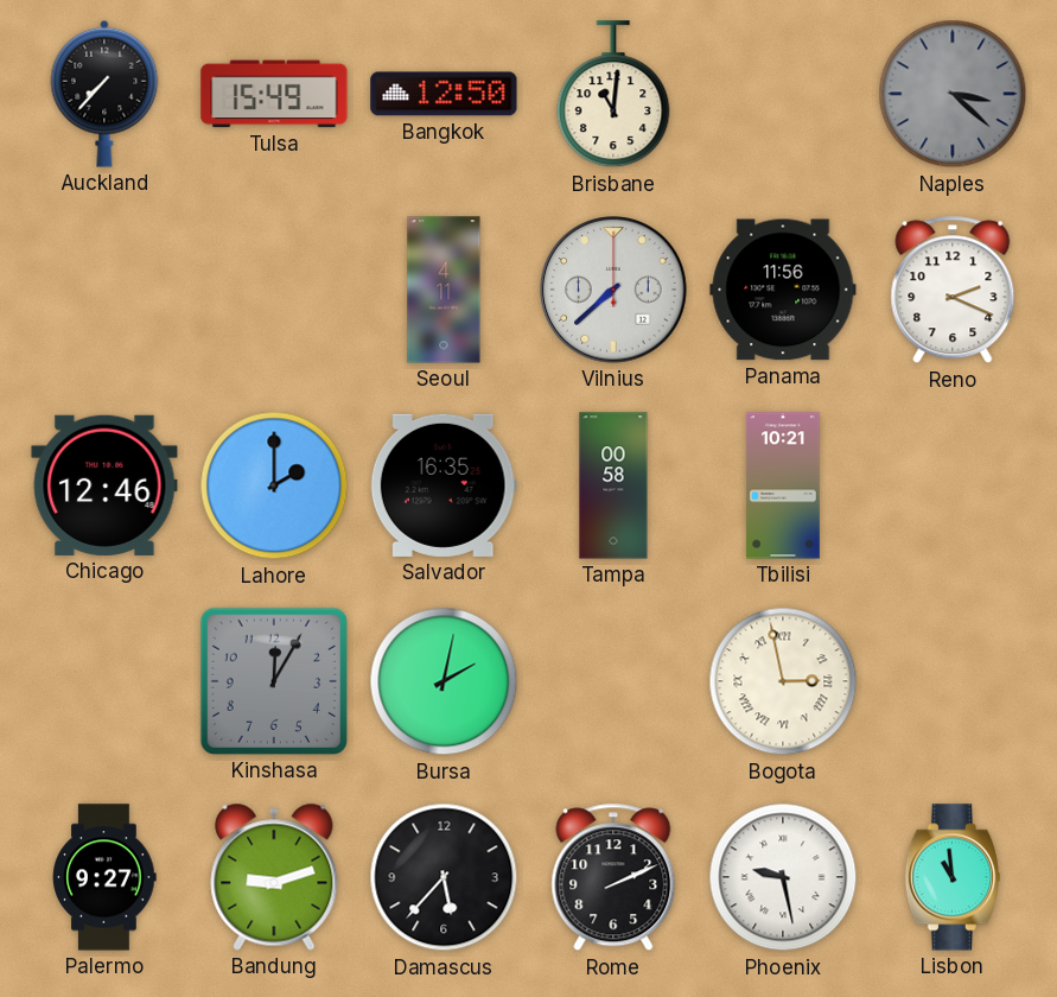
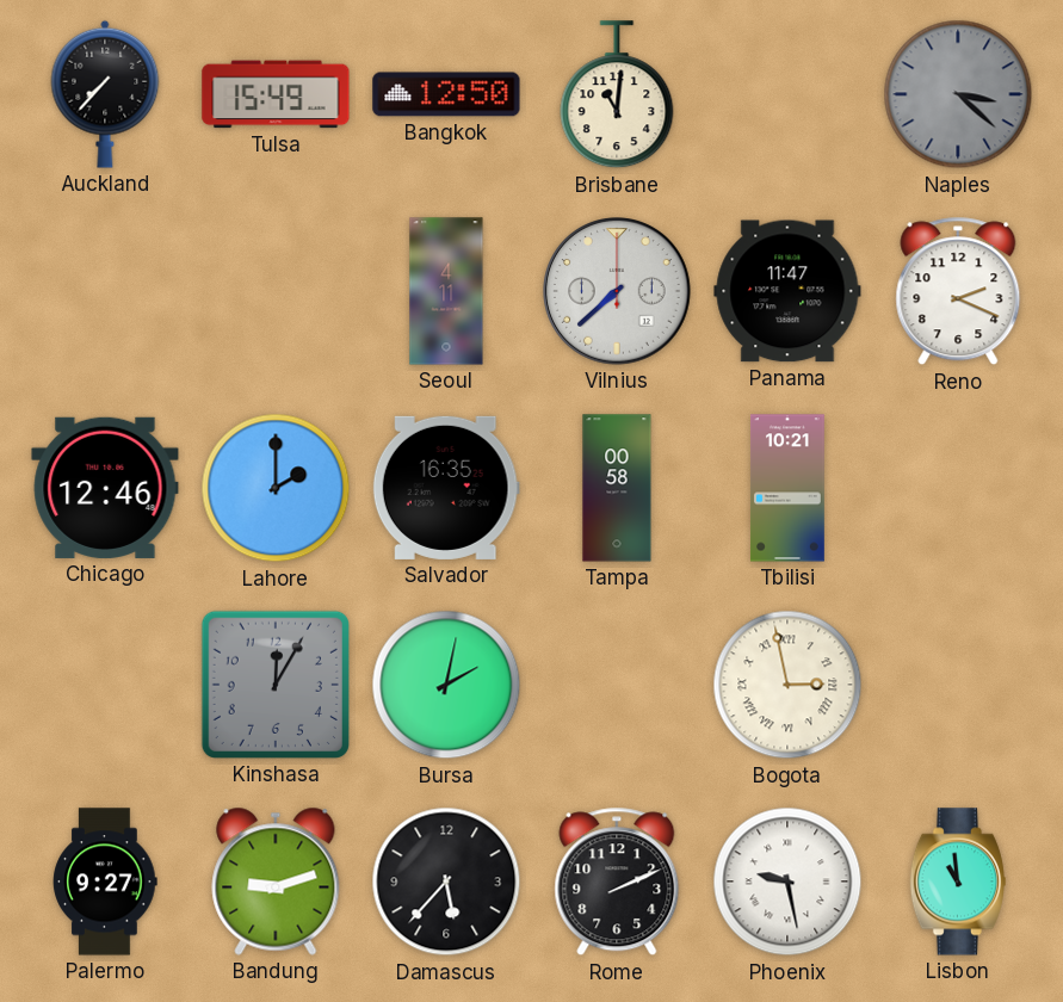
Panama: 11:56 -> 11:47
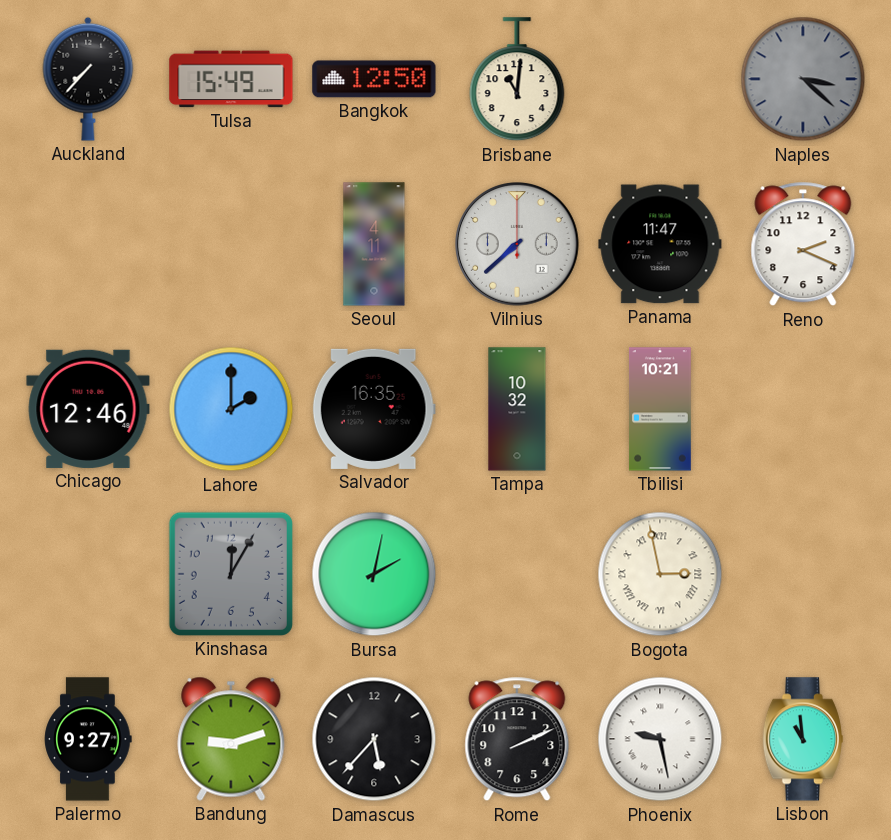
Tampa: 00:58 -> 10:32
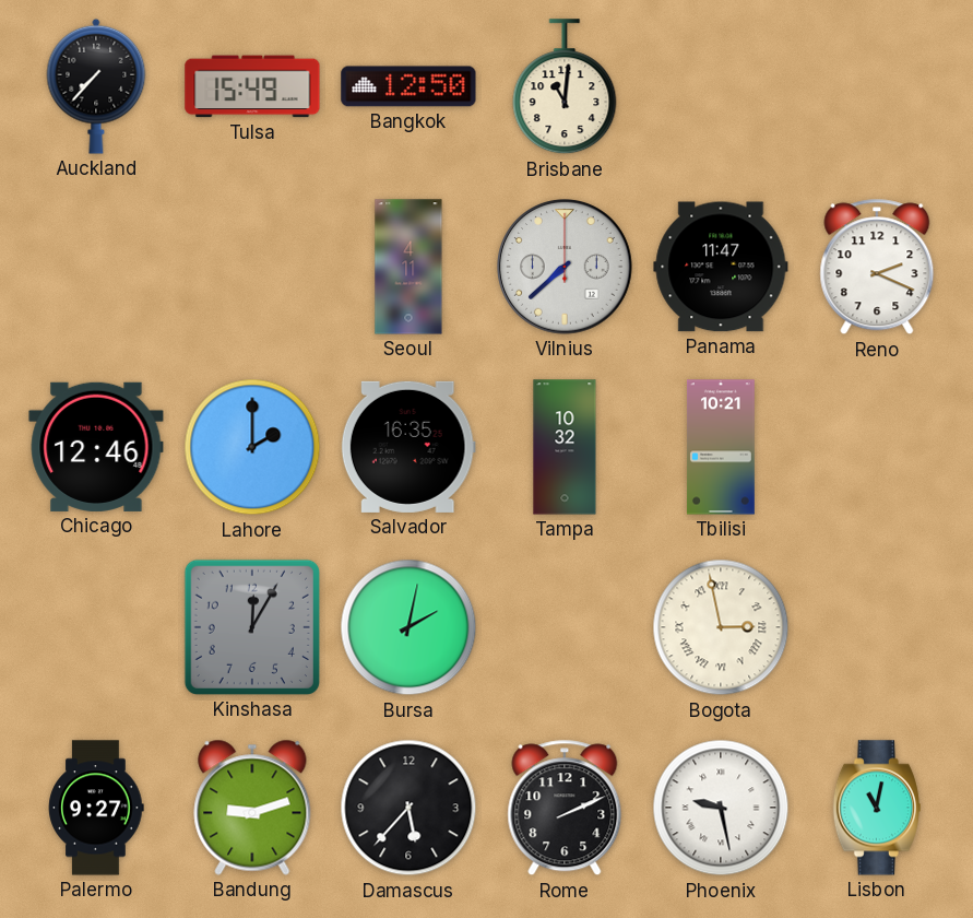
Naples: 3:22 -> none
Lisbon: 10:59 -> 11:02
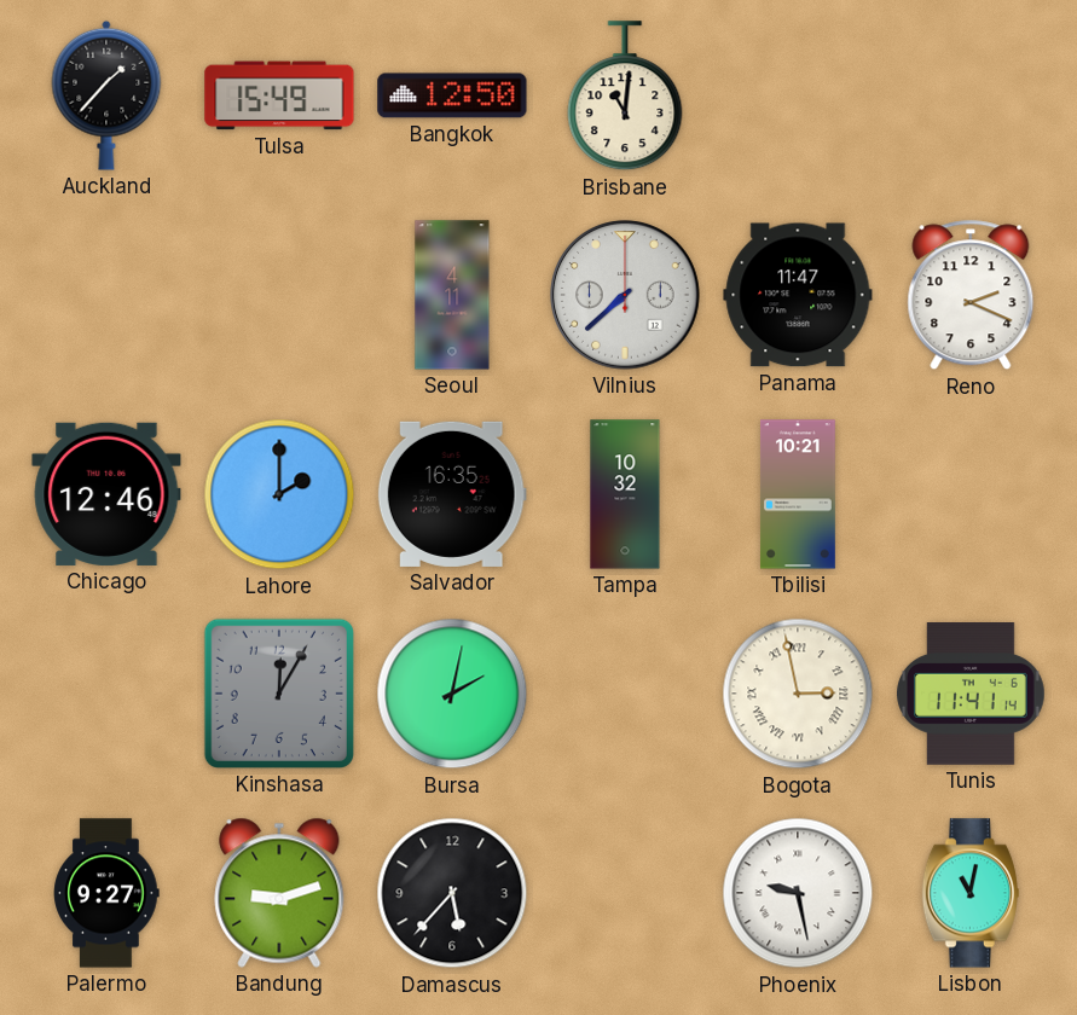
Auckland: 7:37 -> 1:37
Tunis: none -> 11:41
Rome: 2:11 -> none
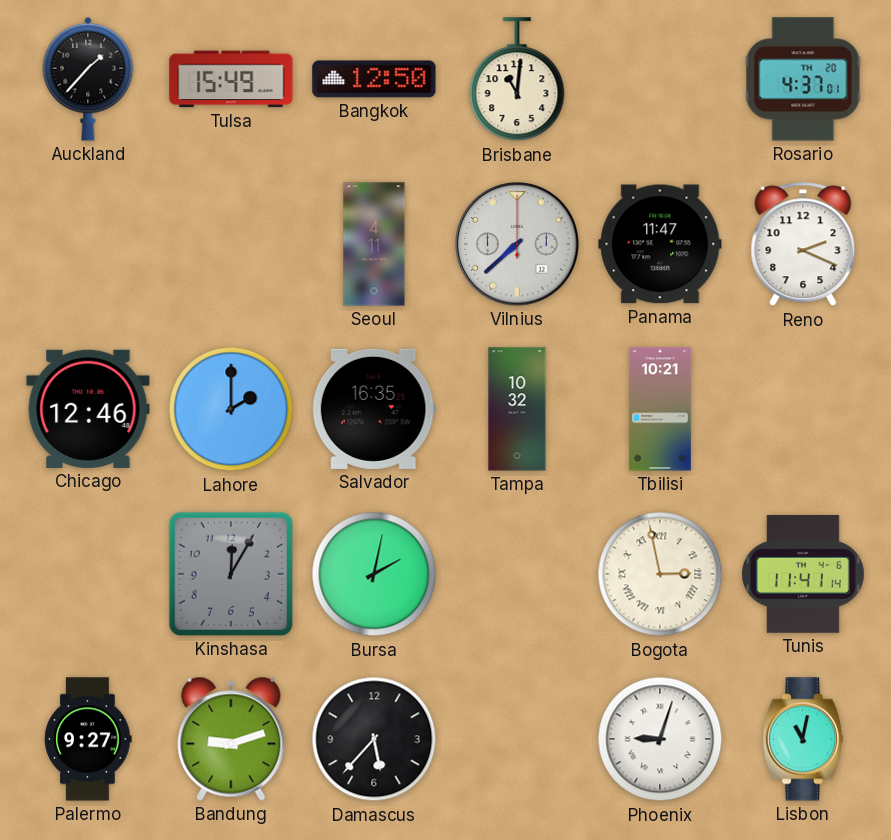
Rosario: none -> 4:37
Phoenix: 9:28 -> 9:03
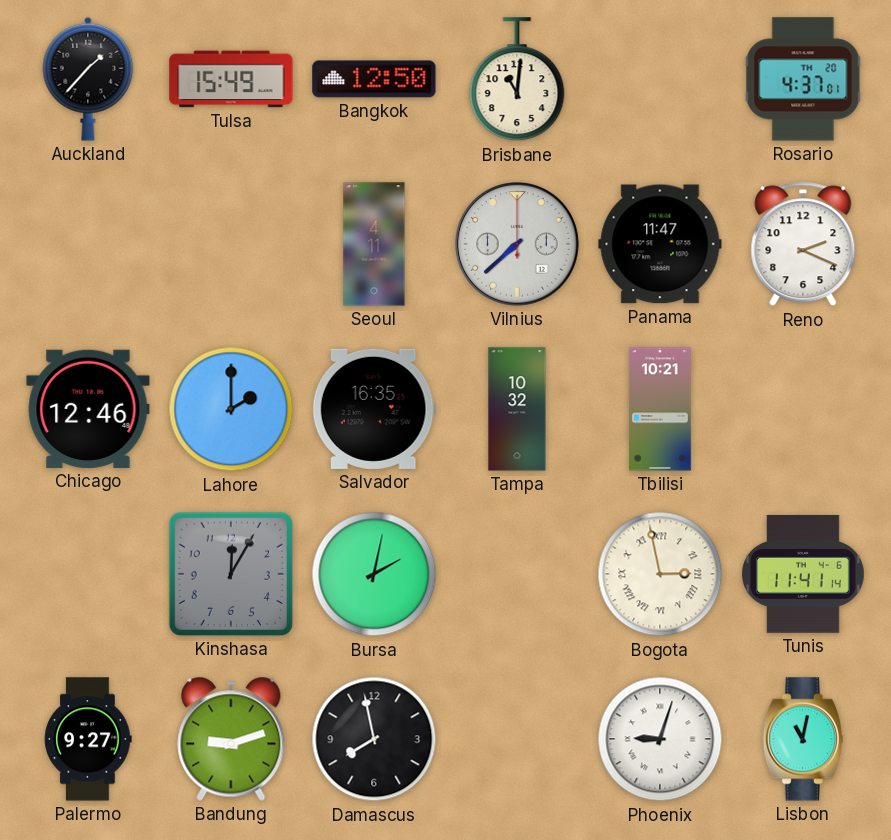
Damascus: 5:37 -> 7:58
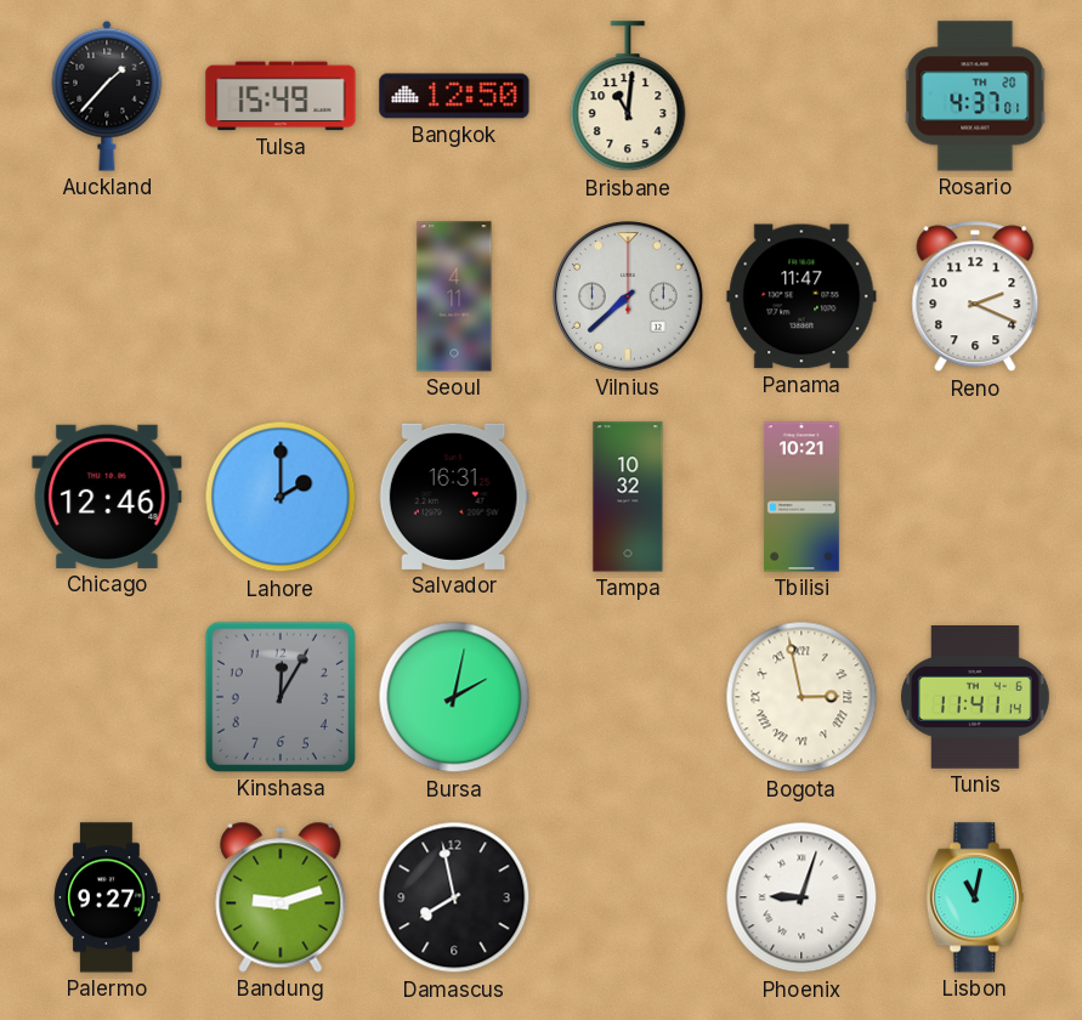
Salvador: 16:35 -> 16:31
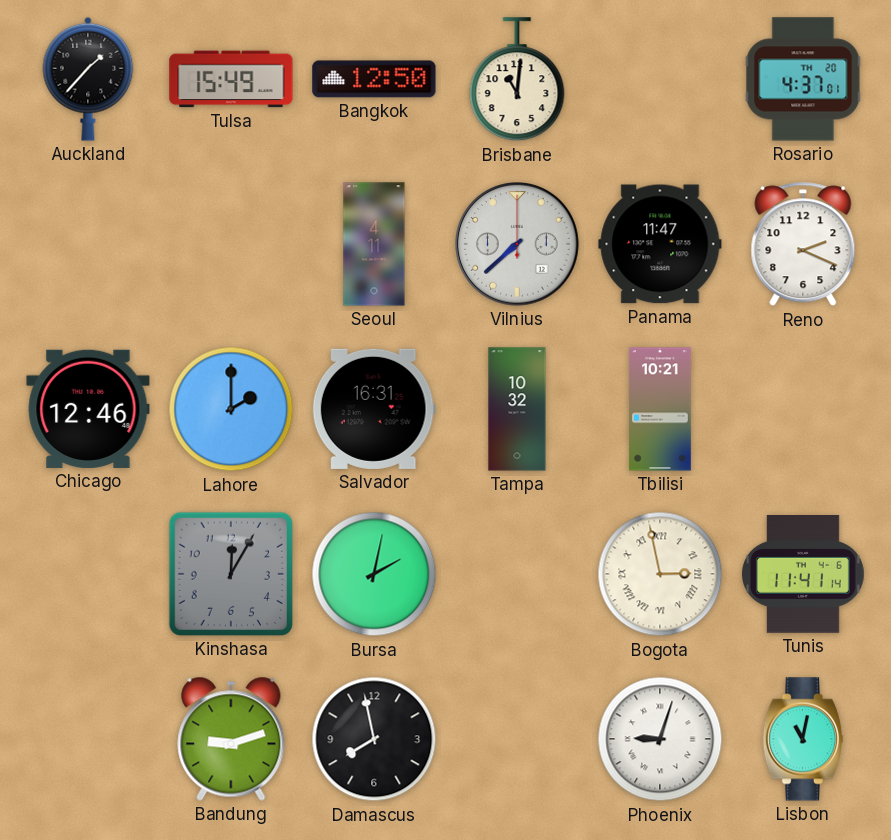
Palermo: 9:27 -> none
